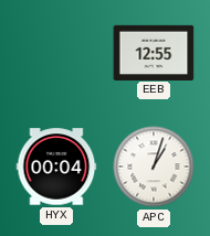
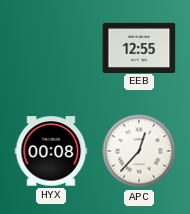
HYX: 00:04 -> 00:08
APC: 1:03 -> 12:37
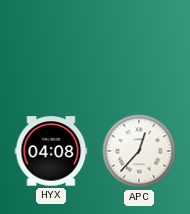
EEB: 12:55 -> none
HYX: 00:08 -> 04:08
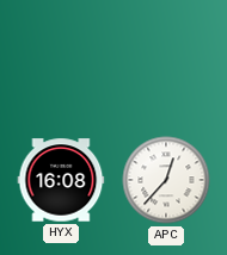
HYX: 04:08 -> 16:08
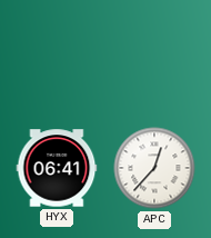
HYX: 16:08 -> 06:41
